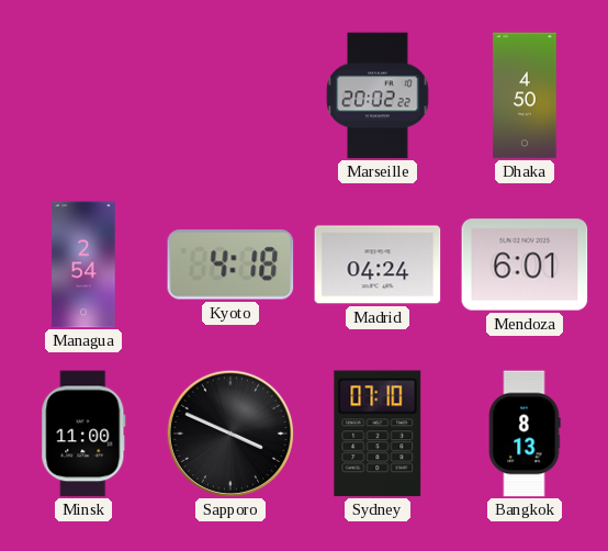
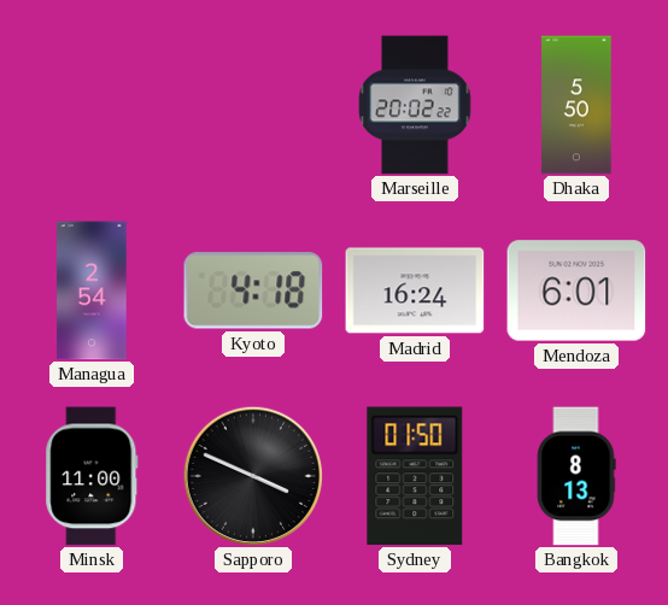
Dhaka: 4:50 -> 5:50
Madrid: 04:24 -> 16:24
Sydney: 07:10 -> 01:50
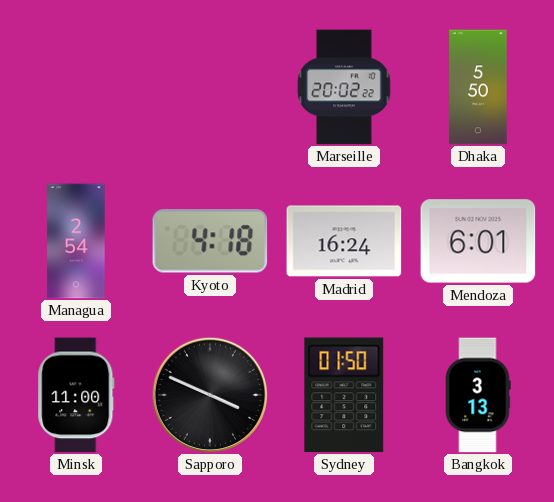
Bangkok: 8:13 -> 3:13
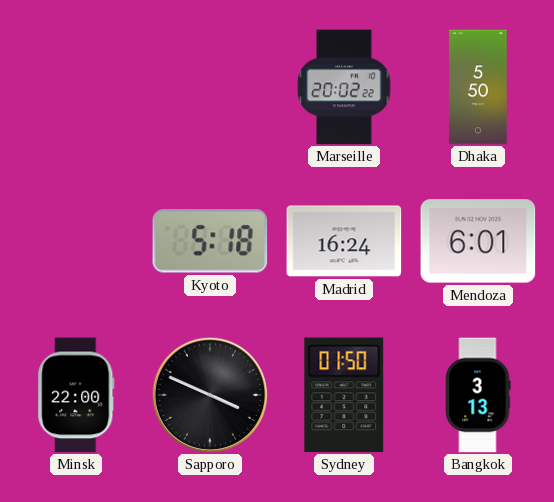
Managua: 2:54 -> none
Kyoto: 4:18 -> 5:18
Minsk: 11:00 -> 22:00
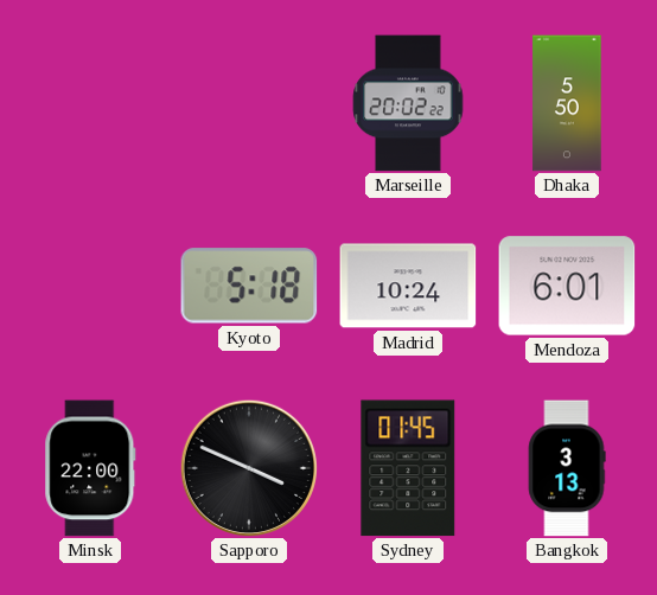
Madrid: 16:24 -> 10:24
Sydney: 01:50 -> 01:45
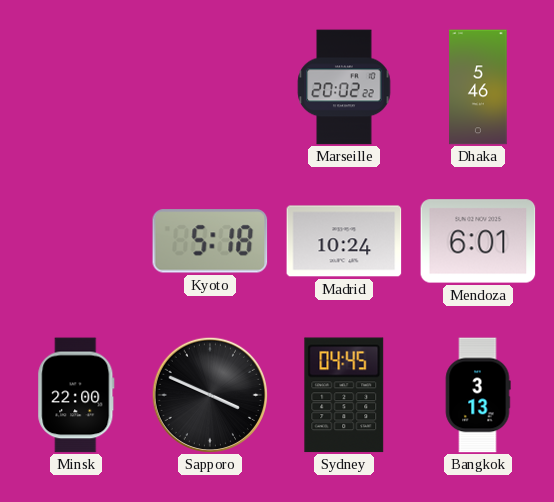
Dhaka: 5:50 -> 5:46
Sydney: 01:45 -> 04:45
